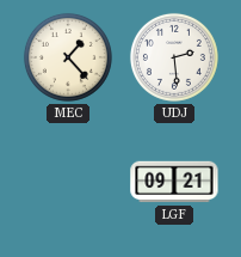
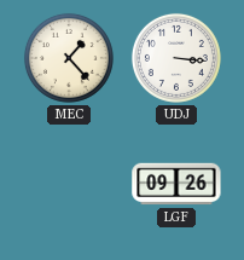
UDJ: 2:29 -> 3:16
LGF: 09:21 -> 09:26
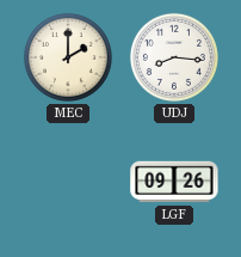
MEC: 1:23 -> 2:00
UDJ: 3:16 -> 8:16
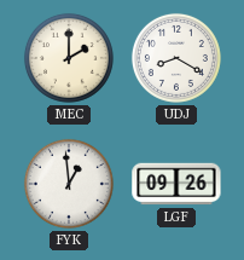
UDJ: 8:16 -> 8:20
FYK: none -> 12:59
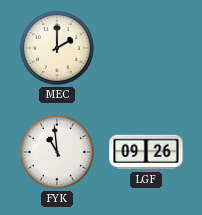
UDJ: 8:20 -> none
FYK: 12:59 -> 10:59
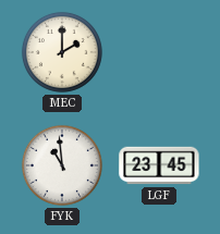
LGF: 09:26 -> 23:45
